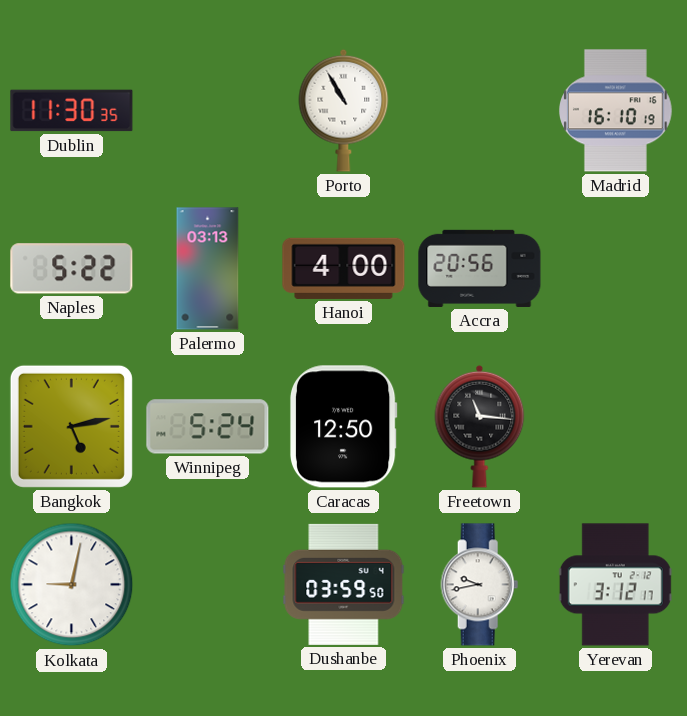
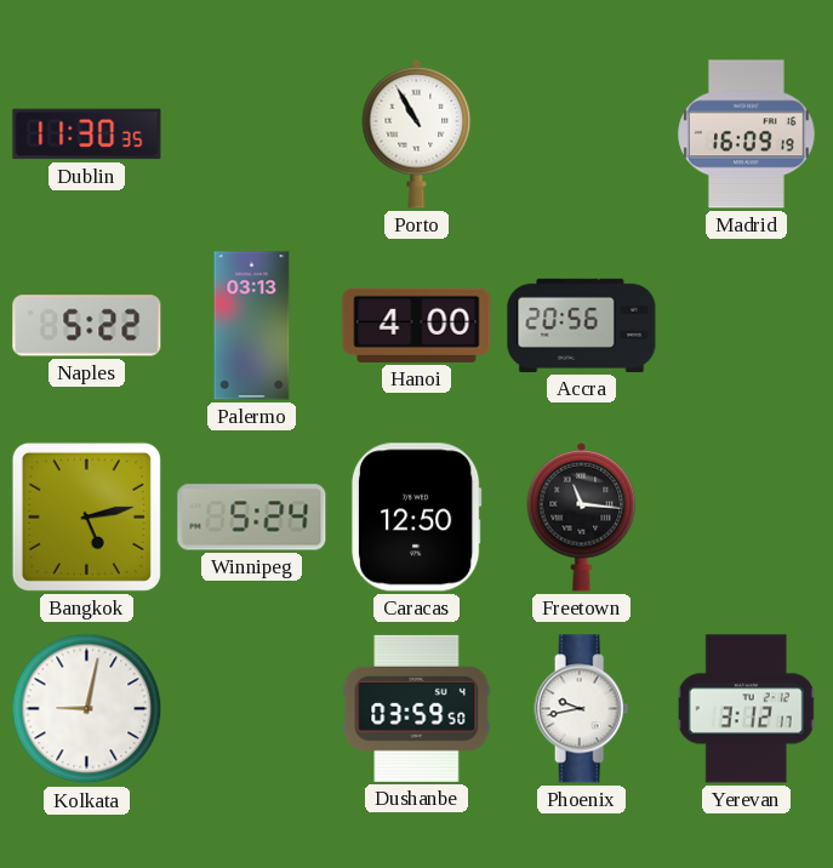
Madrid: 16:10 -> 16:09
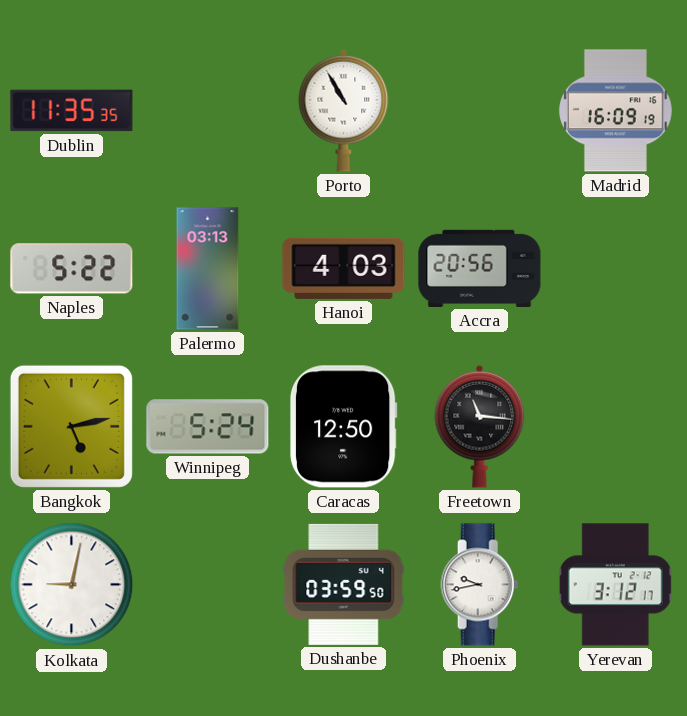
Dublin: 11:30 -> 11:35
Hanoi: 4:00 -> 4:03
